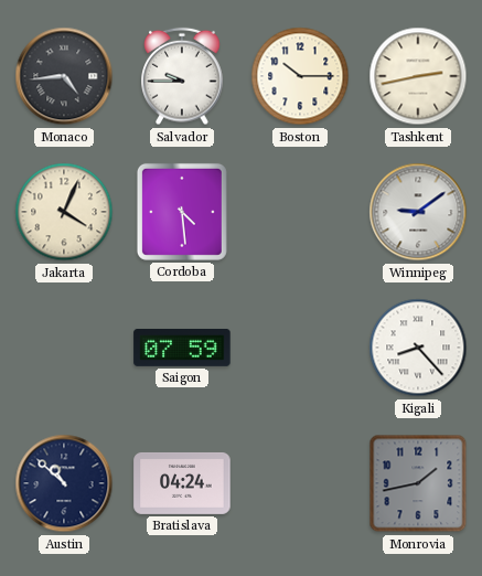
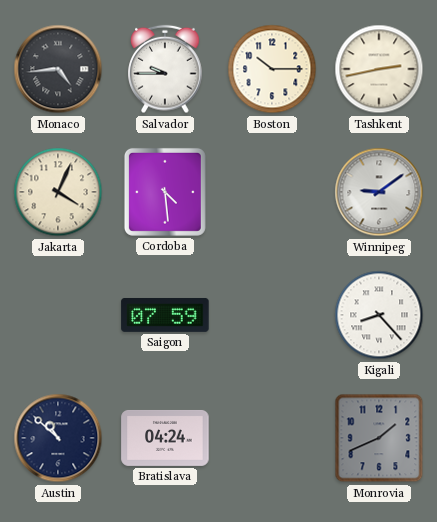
Monrovia: 1:43 -> 1:41
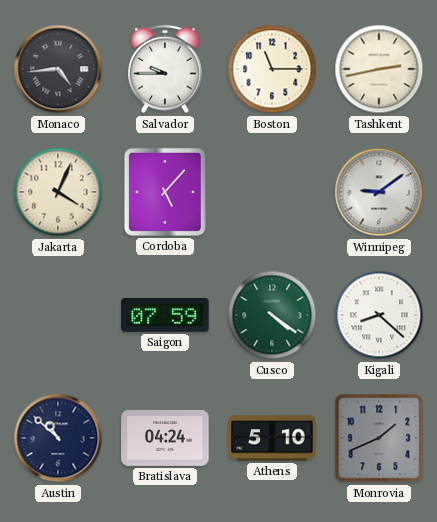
Boston: 10:15 -> 11:15
Cordoba: 4:29 -> 5:07
Cusco: none -> 4:21
Kigali: 8:23 -> 8:22
Athens: none -> 5:10
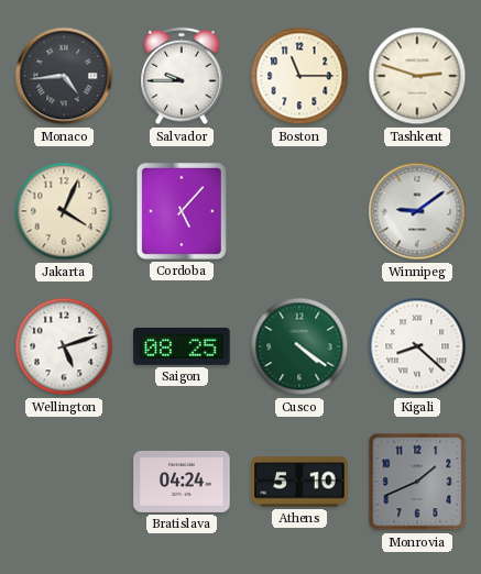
Tashkent: 2:43 -> 2:48
Wellington: none -> 5:12
Saigon: 07:59 -> 08:25
Austin: 10:52 -> none
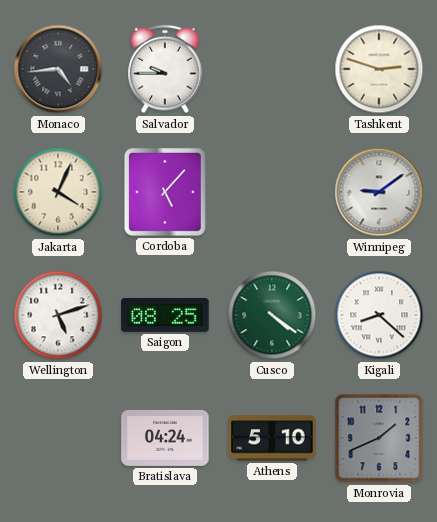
Boston: 11:15 -> none
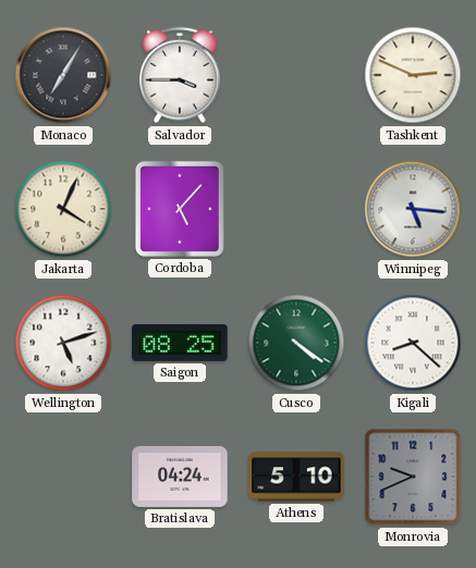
Monaco: 4:44 -> 7:05
Salvador: 9:45 -> 3:45
Tashkent: 2:48 -> 2:49
Winnipeg: 9:09 -> 5:16
Monrovia: 1:41 -> 9:41
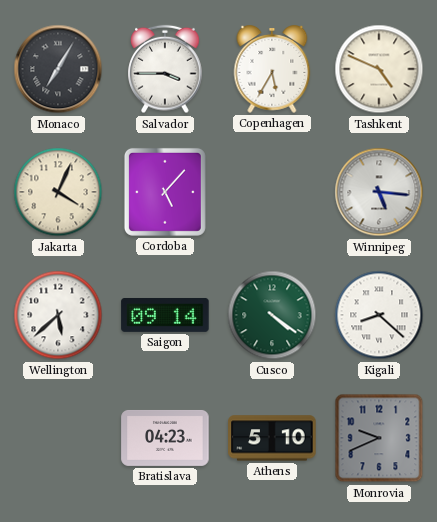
Copenhagen: none -> 5:35
Tashkent: 2:49 -> 4:49
Wellington: 5:12 -> 5:38
Saigon: 08:25 -> 09:14
Bratislava: 04:24 -> 04:23
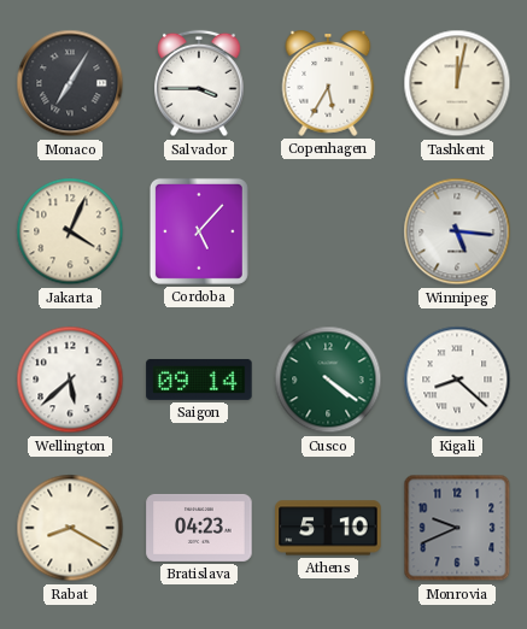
Tashkent: 4:49 -> 12:02
Rabat: none -> 8:20
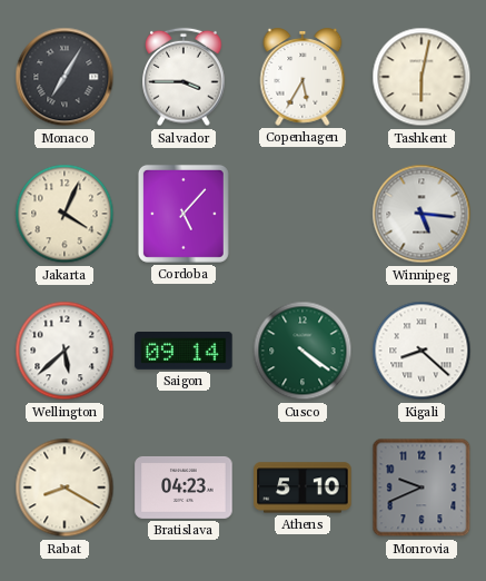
Tashkent: 12:02 -> 6:02
